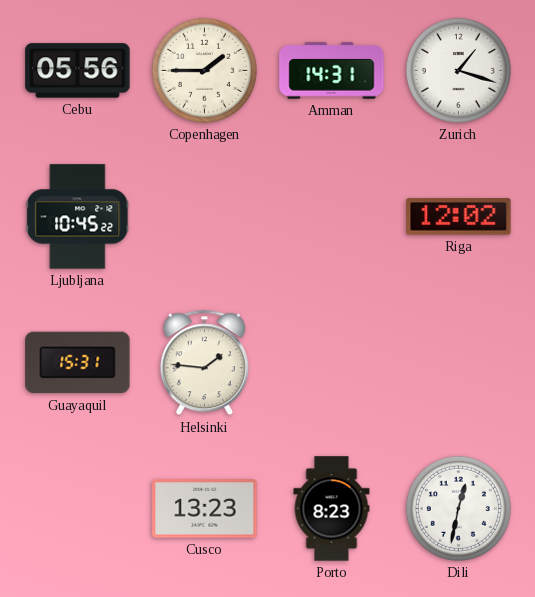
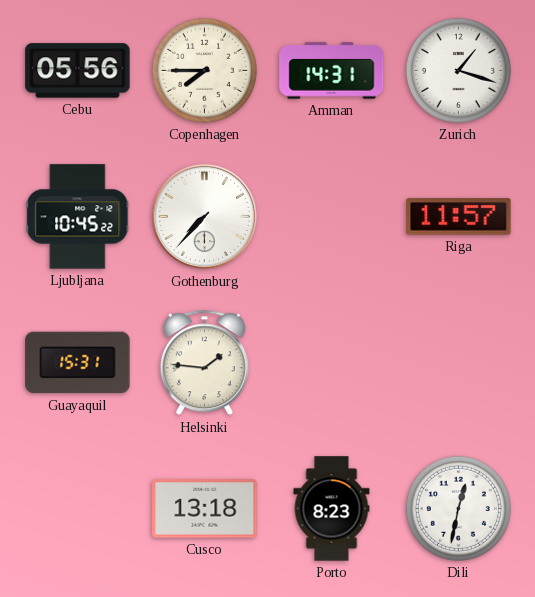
Copenhagen: 1:45 -> 7:45
Gothenburg: none -> 7:37
Riga: 12:02 -> 11:57
Cusco: 13:23 -> 13:18
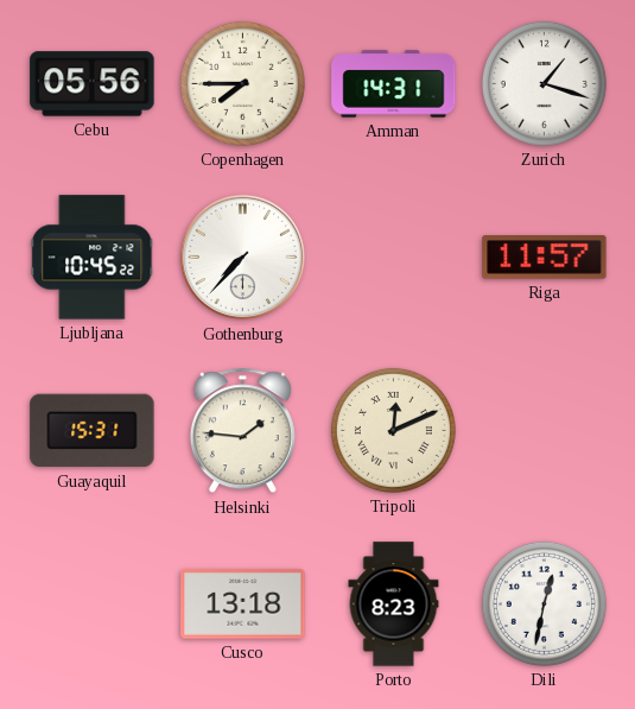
Tripoli: none -> 12:11
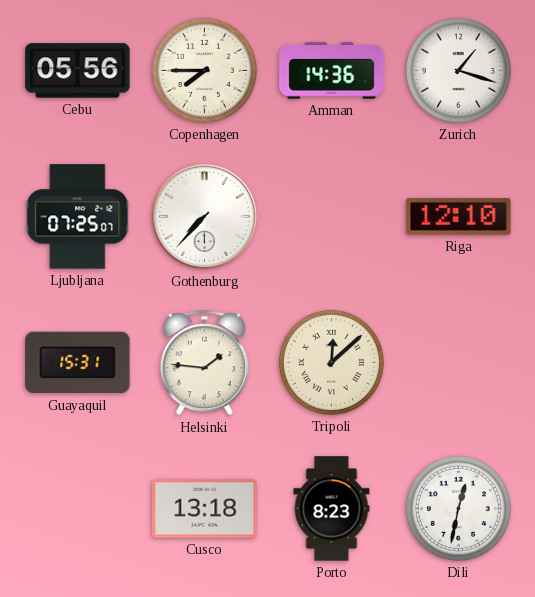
Amman: 14:31 -> 14:36
Ljubljana: 10:45 -> 07:25
Riga: 11:57 -> 12:10
Tripoli: 12:11 -> 12:08
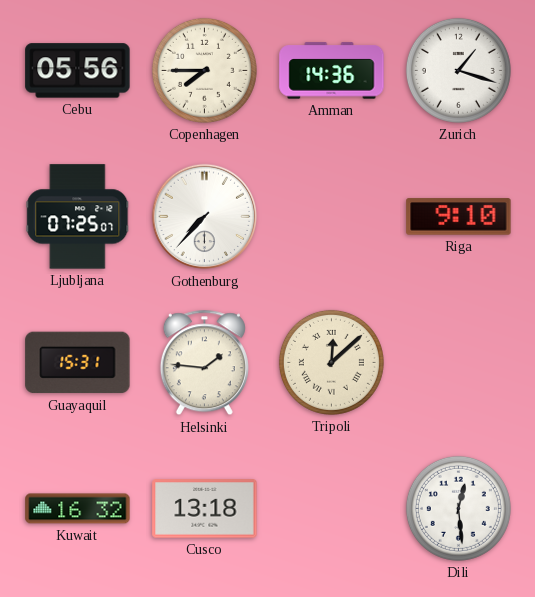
Riga: 12:10 -> 9:10
Kuwait: none -> 16:32
Porto: 8:23 -> none
Dili: 12:32 -> 12:29
